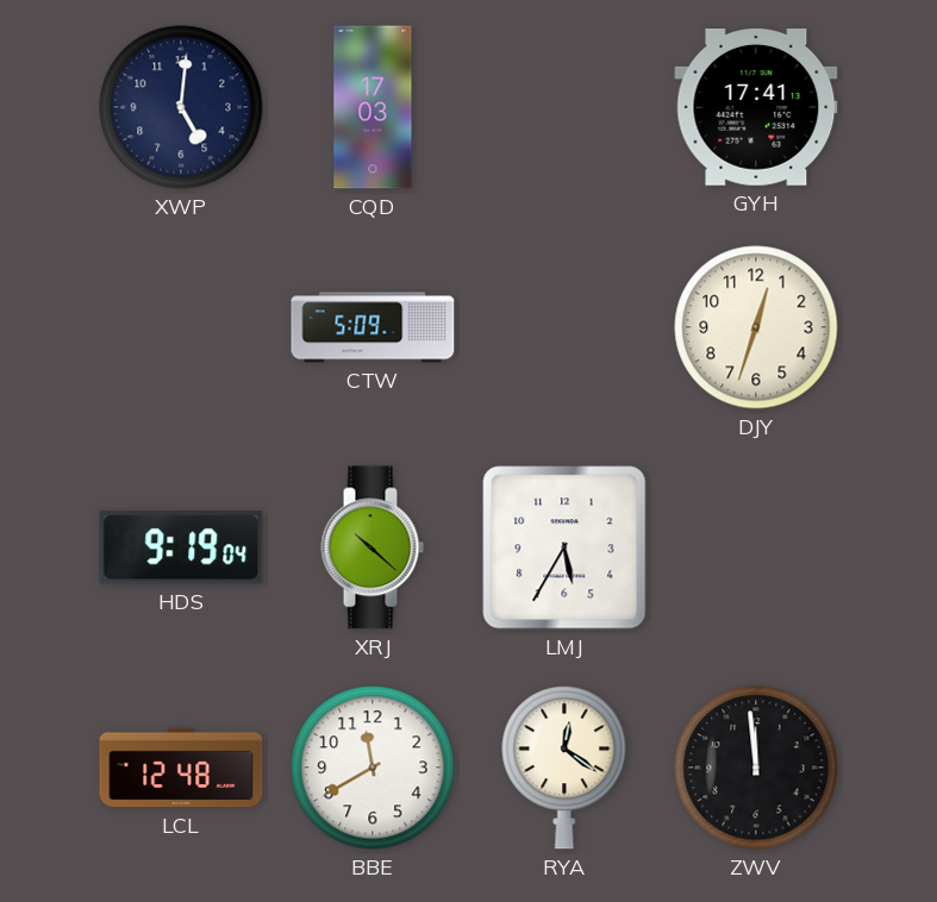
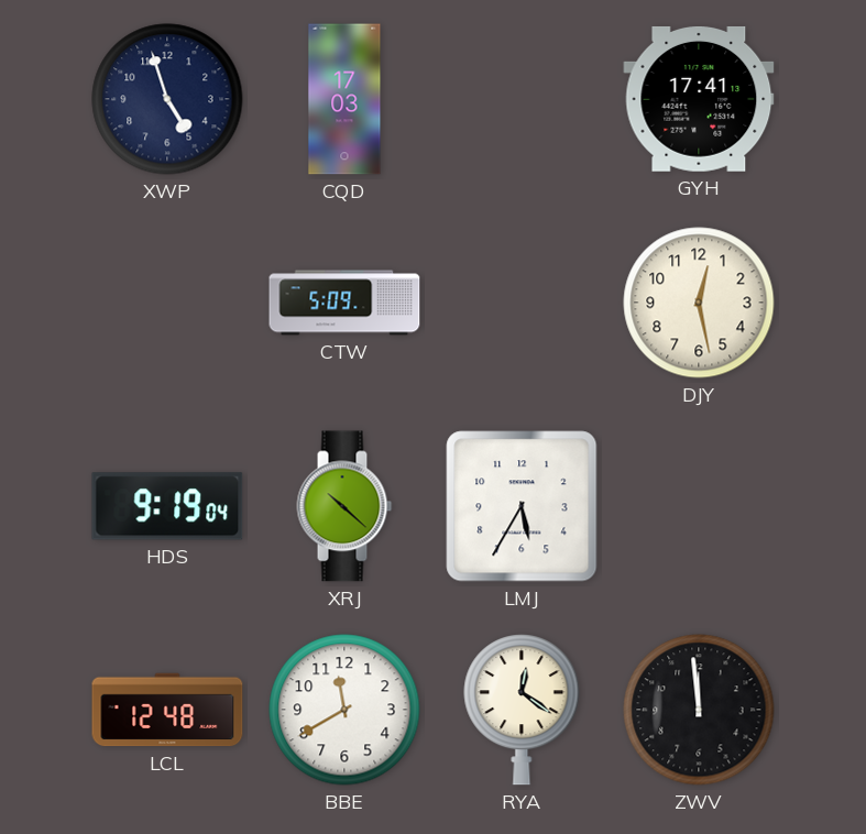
XWP: 5:01 -> 4:57
DJY: 12:33 -> 12:28
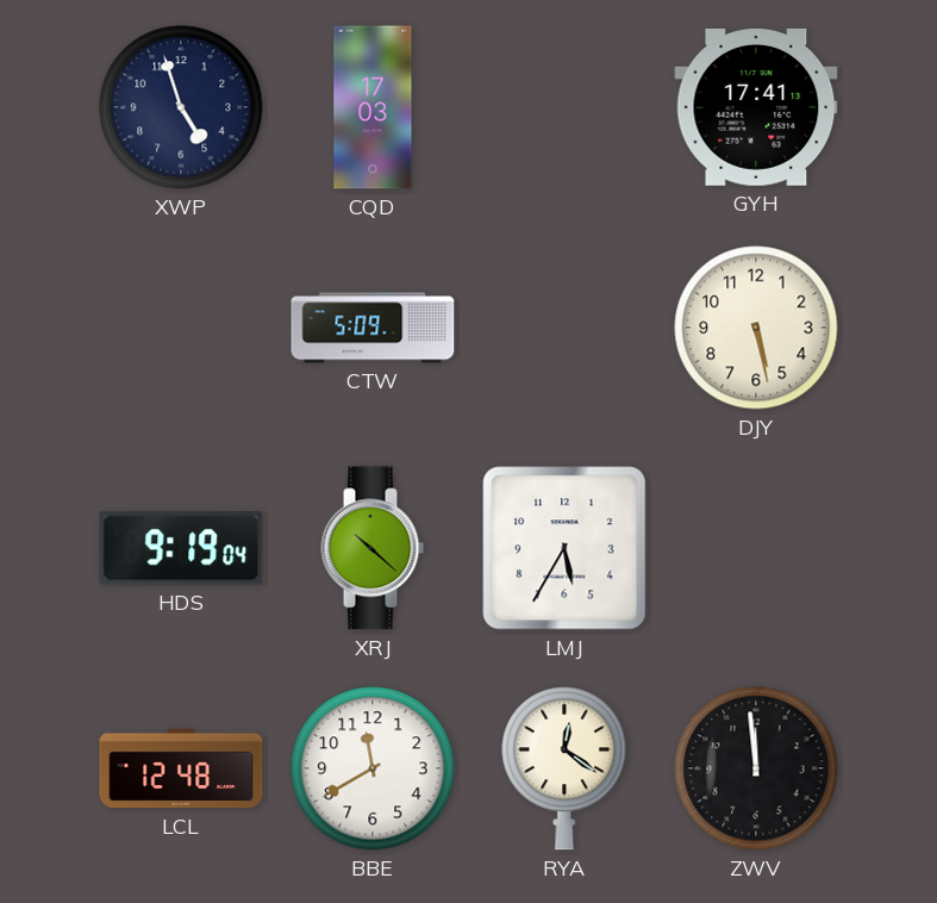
DJY: 12:28 -> 5:28
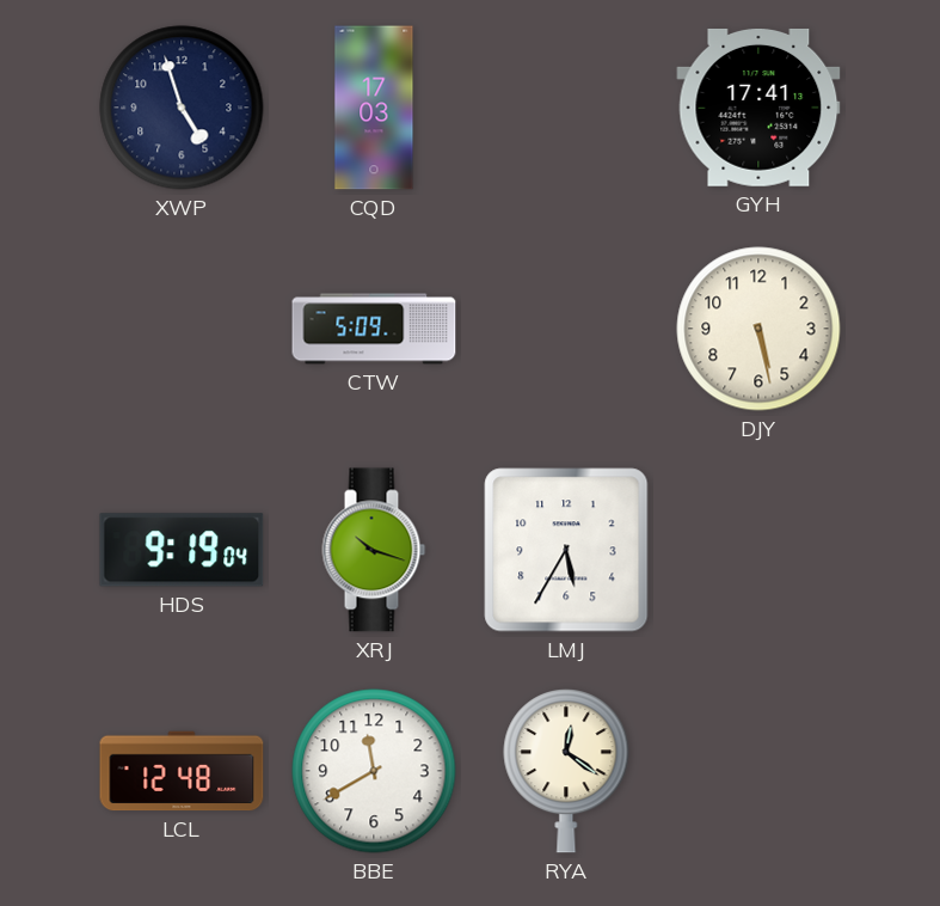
XRJ: 10:22 -> 10:18
ZWV: 11:59 -> none
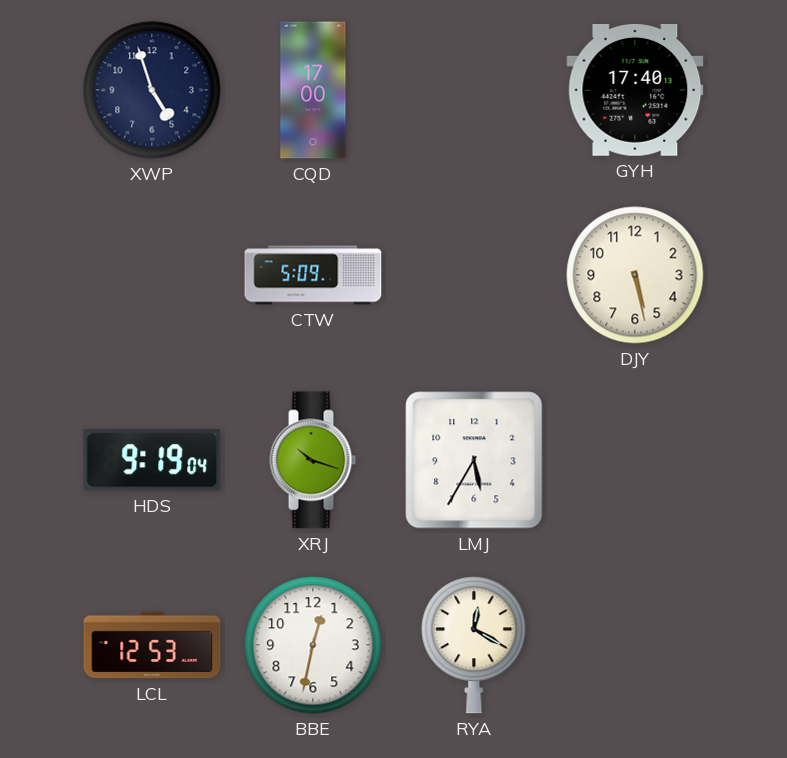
CQD: 17:03 -> 17:00
GYH: 17:41 -> 17:40
LCL: 12:48 -> 12:53
BBE: 11:40 -> 12:32
RYA: 12:21 -> 12:20
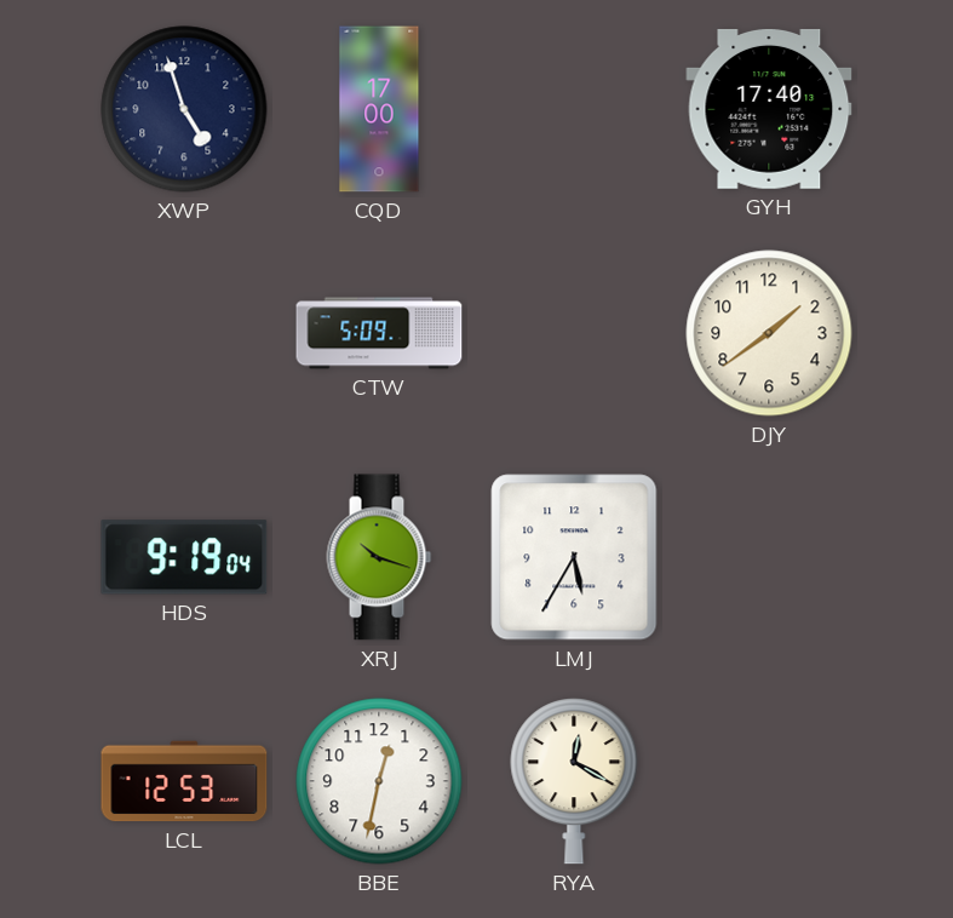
DJY: 5:28 -> 1:39
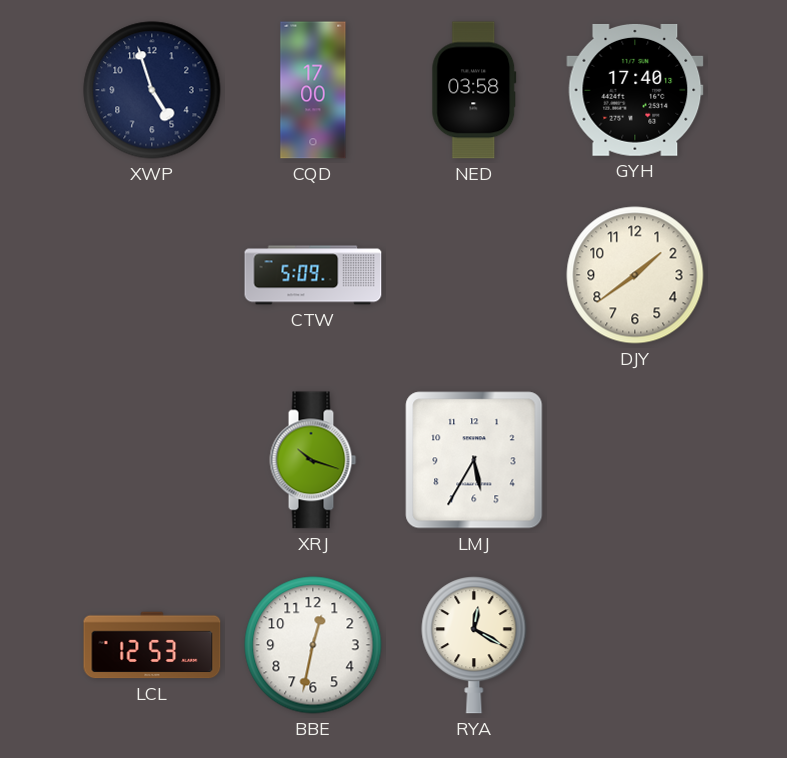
NED: none -> 03:58
HDS: 9:19 -> none
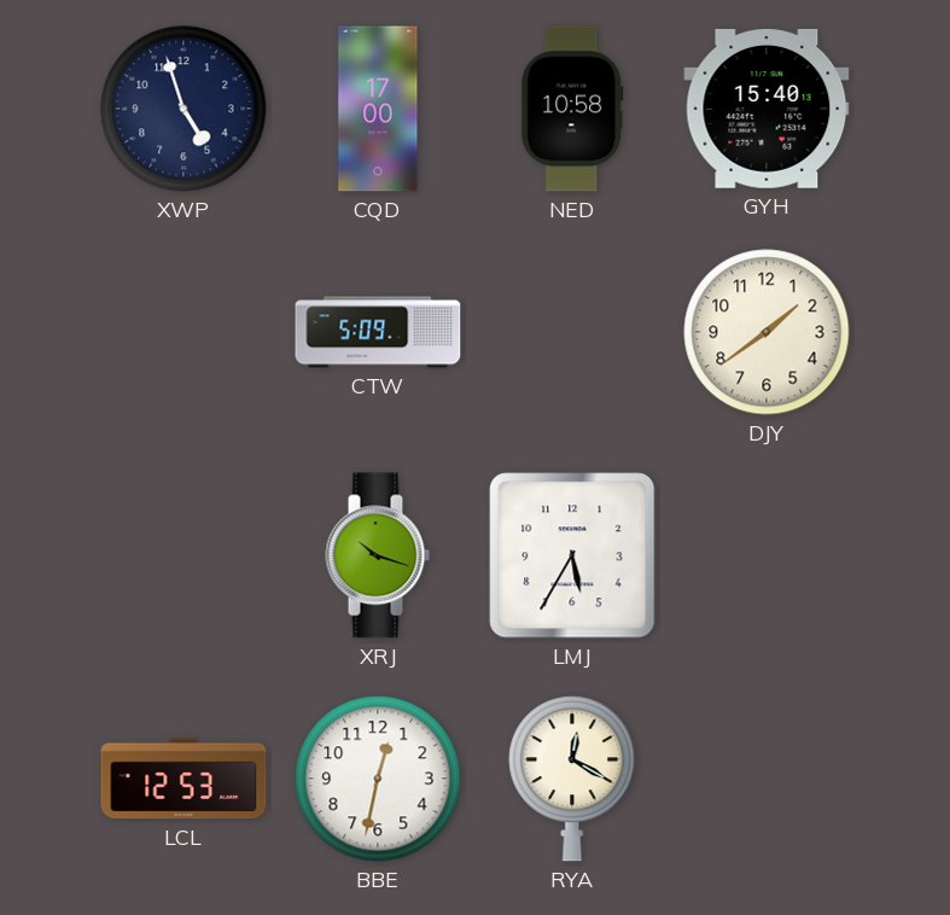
NED: 03:58 -> 10:58
GYH: 17:40 -> 15:40
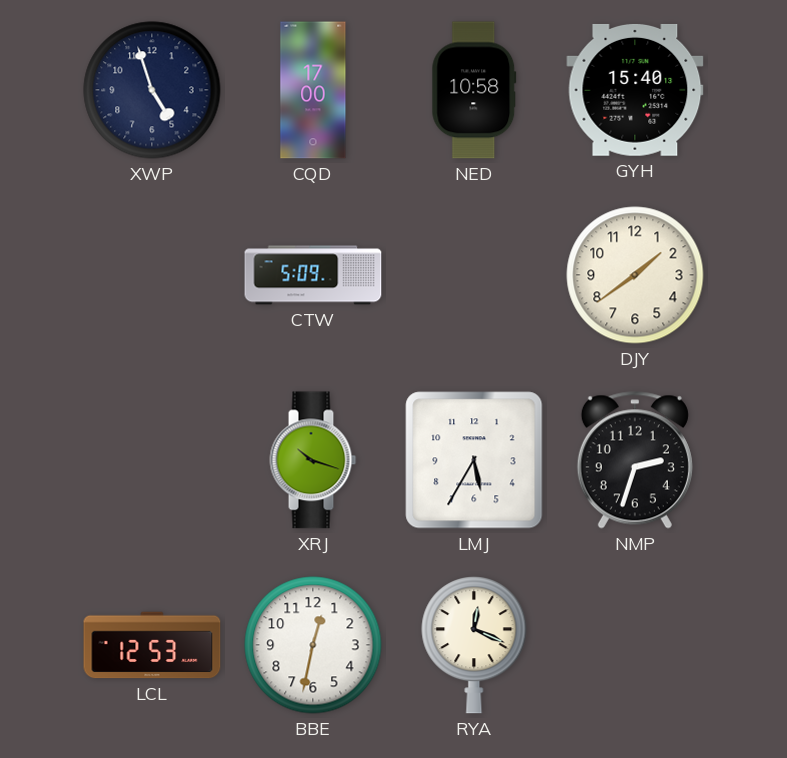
NMP: none -> 2:33
RYA: 12:20 -> 12:19
